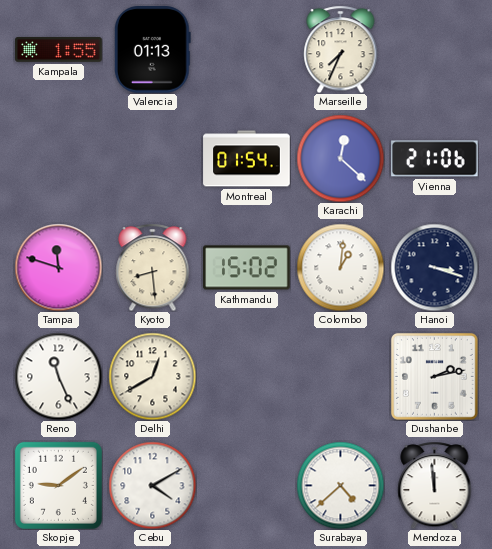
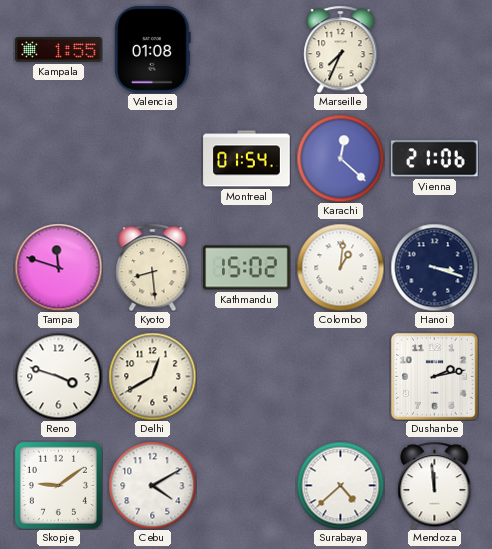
Valencia: 01:13 -> 01:08
Reno: 11:26 -> 3:48
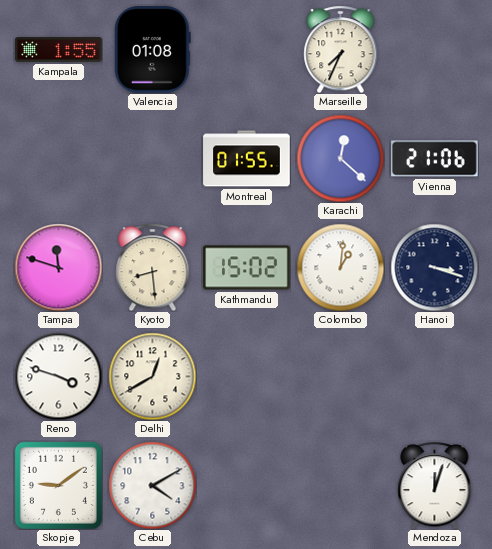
Montreal: 01:54 -> 01:55
Dushanbe: 2:13 -> none
Surabaya: 4:38 -> none
Mendoza: 11:59 -> 12:03
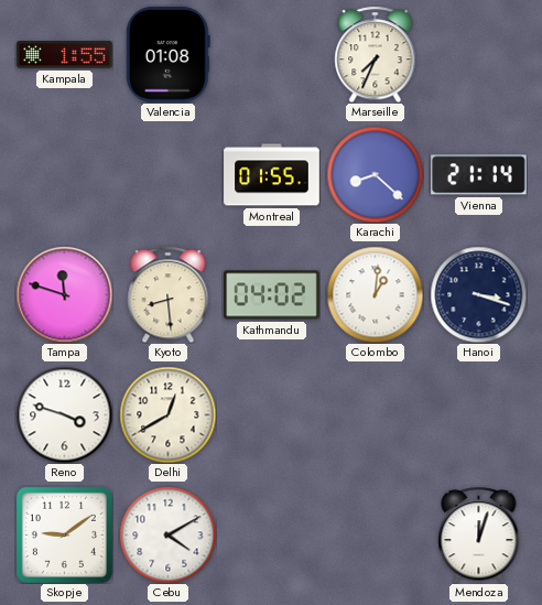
Karachi: 12:22 -> 8:22
Vienna: 21:06 -> 21:14
Kathmandu: 15:02 -> 04:02
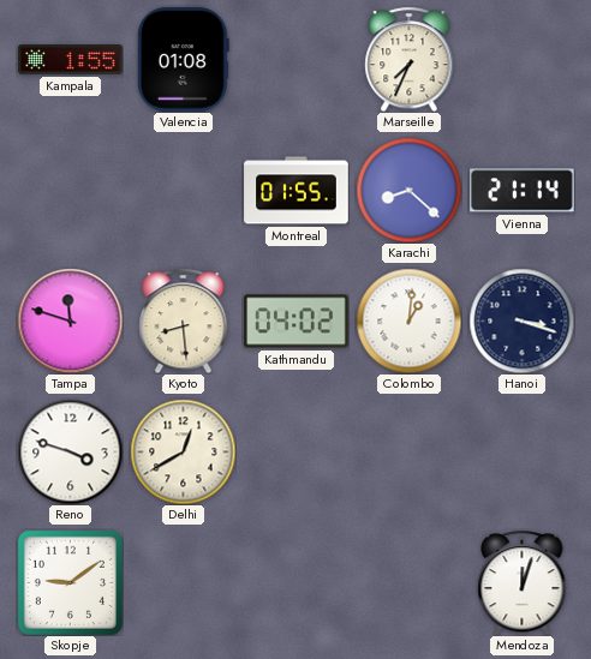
Cebu: 4:10 -> none
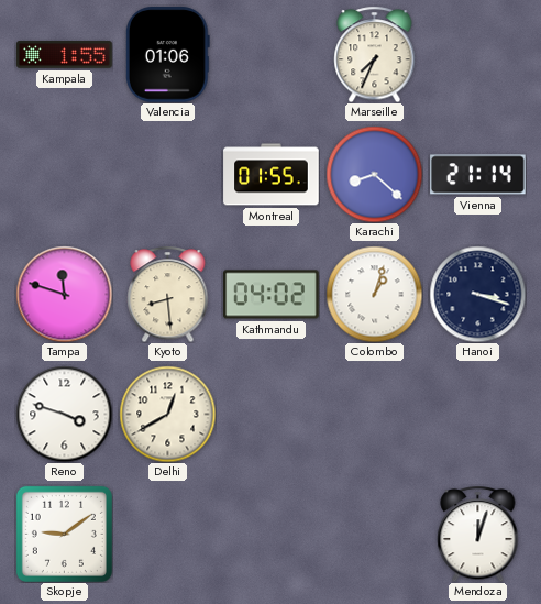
Valencia: 01:08 -> 01:06
Colombo: 1:01 -> 1:03
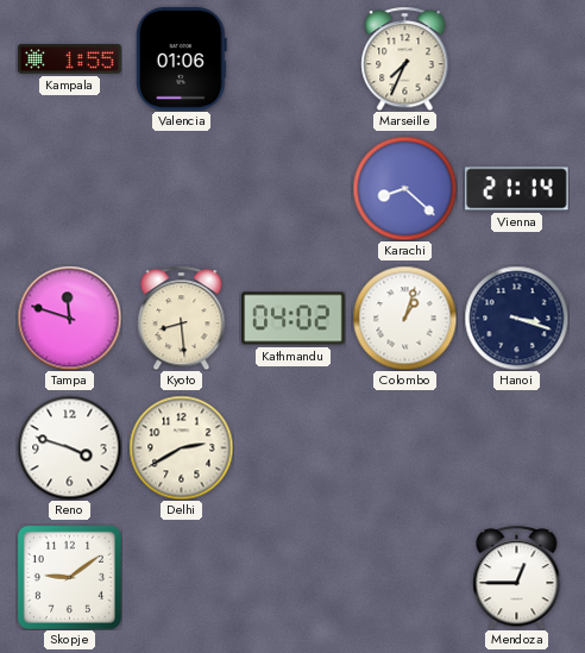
Montreal: 01:55 -> none
Delhi: 12:40 -> 2:40
Mendoza: 12:03 -> 12:45
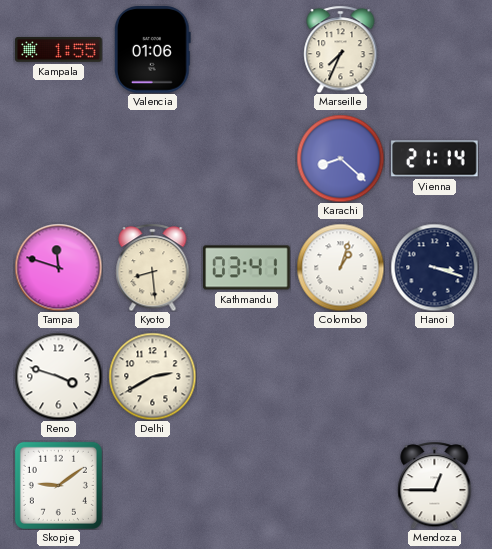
Kathmandu: 04:02 -> 03:41
